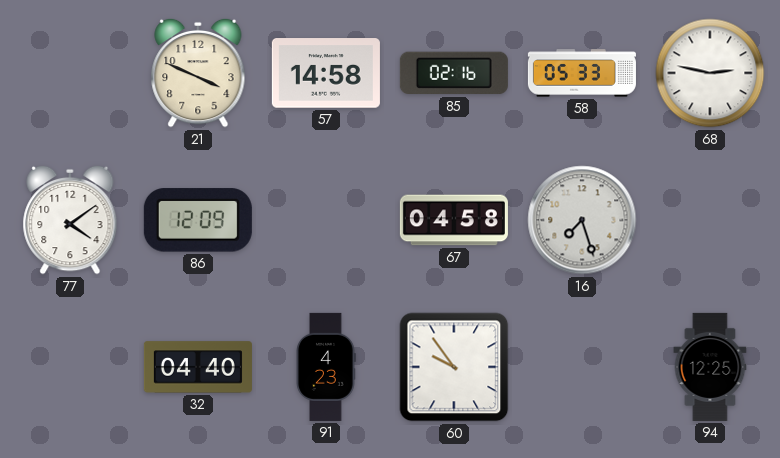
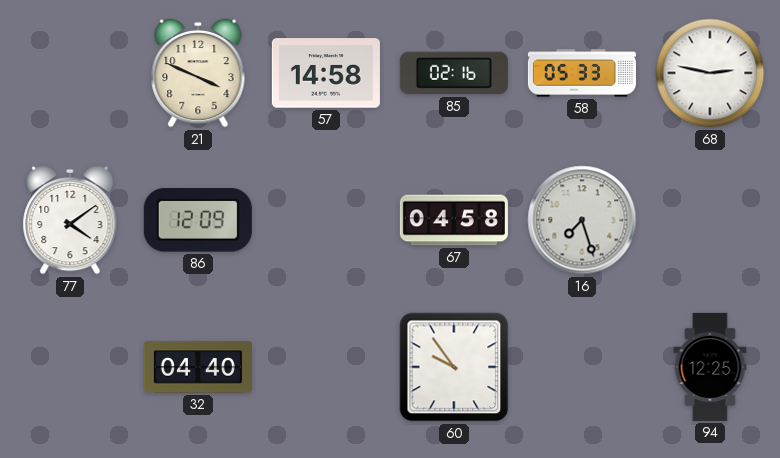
91: 4:23 -> none
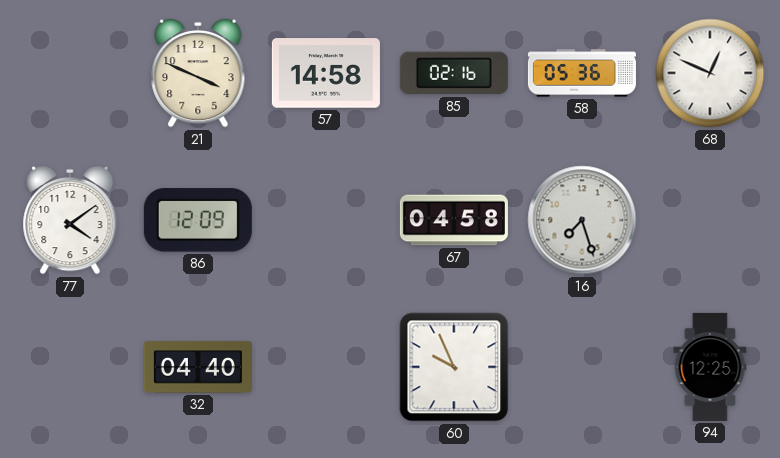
58: 05:33 -> 05:36
68: 2:47 -> 12:49
60: 9:54 -> 9:56
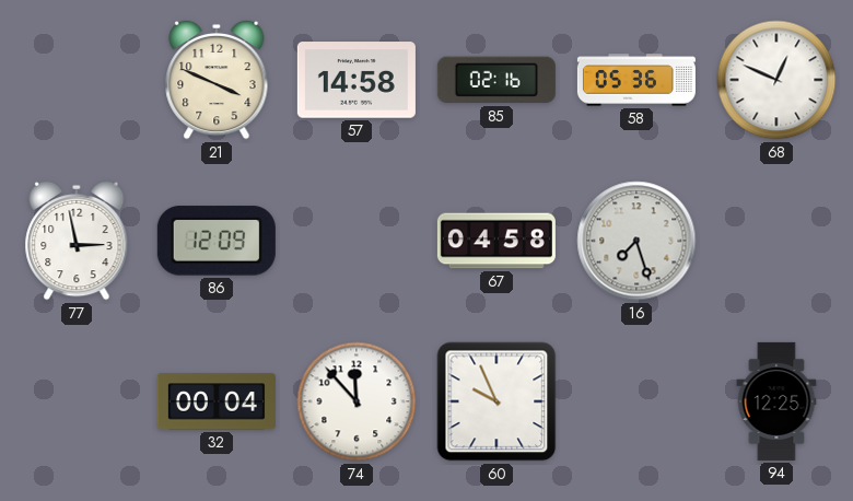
77: 4:09 -> 2:58
32: 04:40 -> 00:04
74: none -> 11:53
